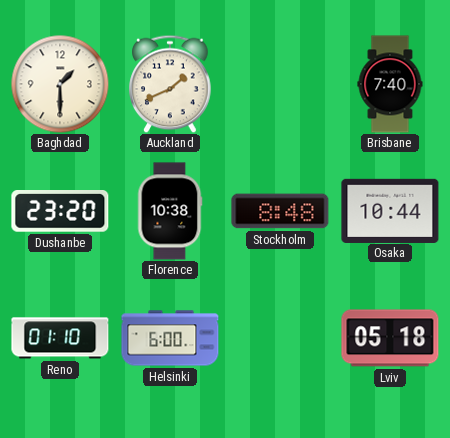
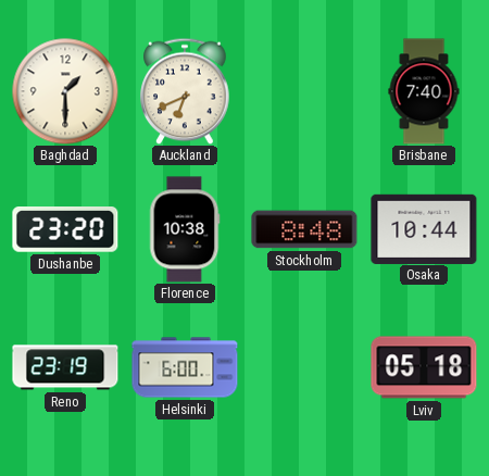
Auckland: 1:41 -> 6:41
Reno: 01:10 -> 23:19
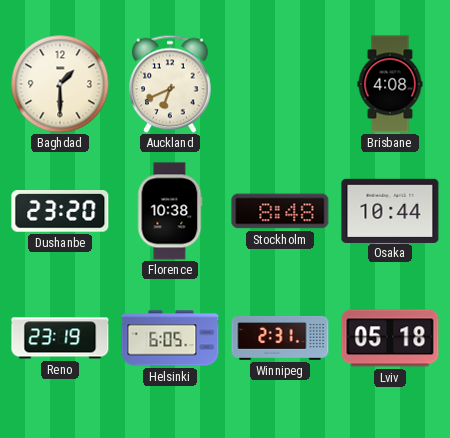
Brisbane: 7:40 -> 4:08
Helsinki: 6:00 -> 6:05
Winnipeg: none -> 2:31
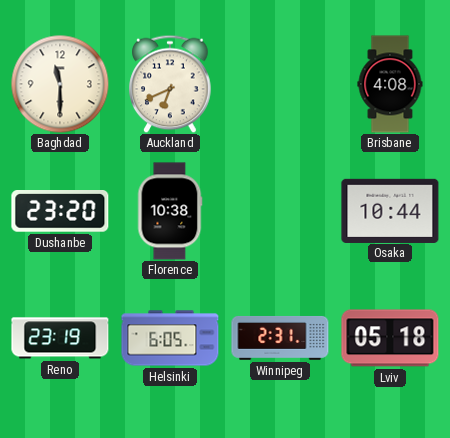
Baghdad: 1:30 -> 11:30
Stockholm: 8:48 -> none
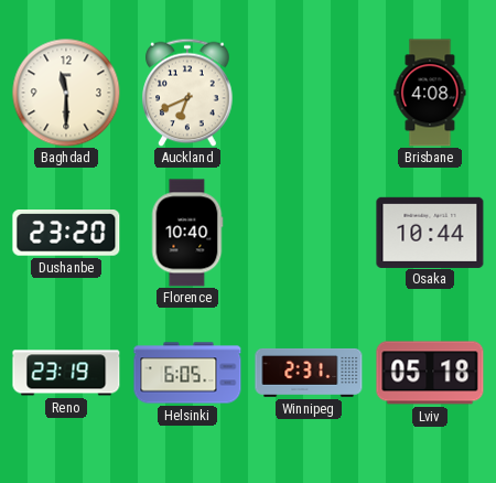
Florence: 10:38 -> 10:40
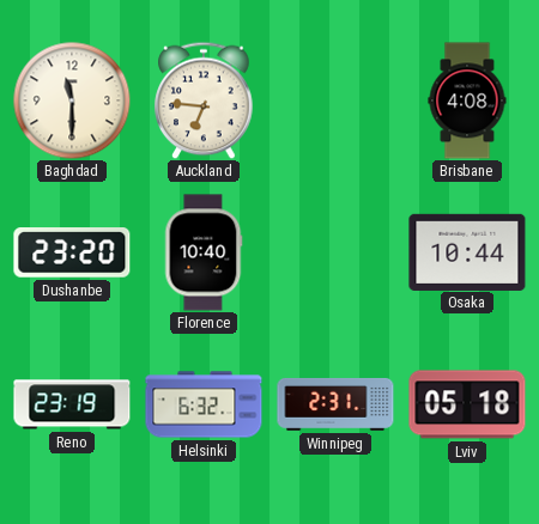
Auckland: 6:41 -> 6:46
Helsinki: 6:05 -> 6:32
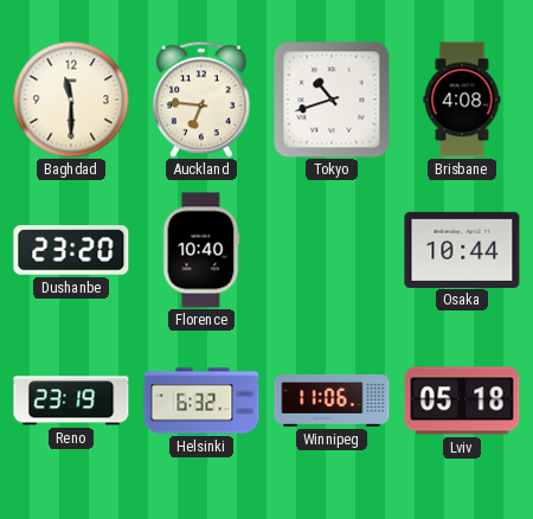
Tokyo: none -> 10:42
Winnipeg: 2:31 -> 11:06
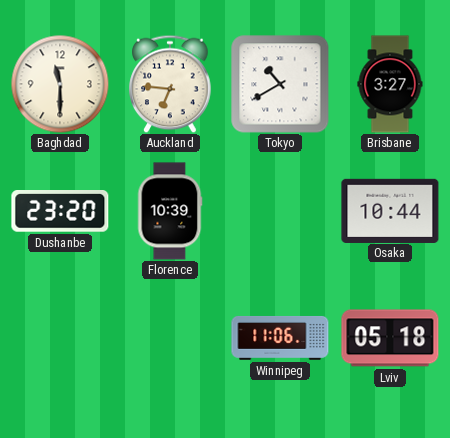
Tokyo: 10:42 -> 10:40
Brisbane: 4:08 -> 3:27
Florence: 10:40 -> 10:39
Reno: 23:19 -> none
Helsinki: 6:32 -> none
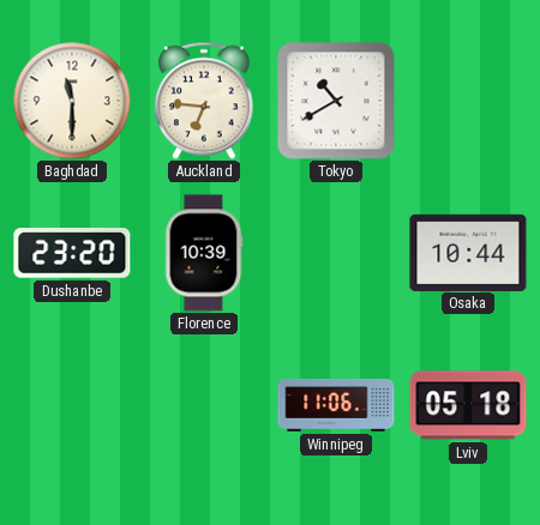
Brisbane: 3:27 -> none
